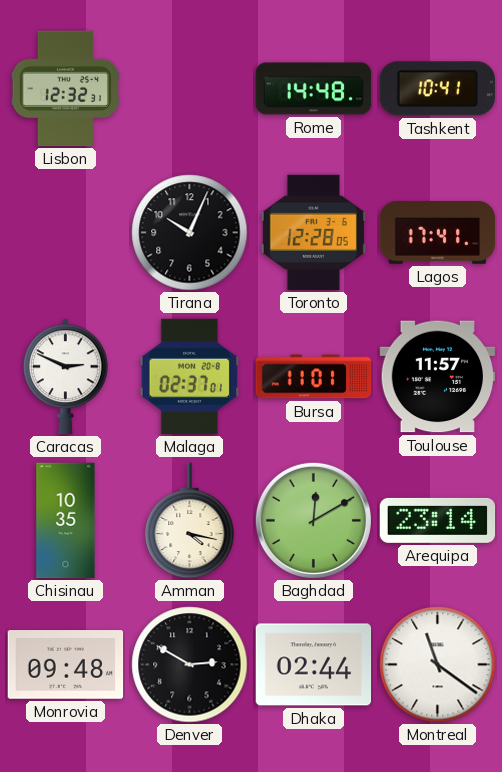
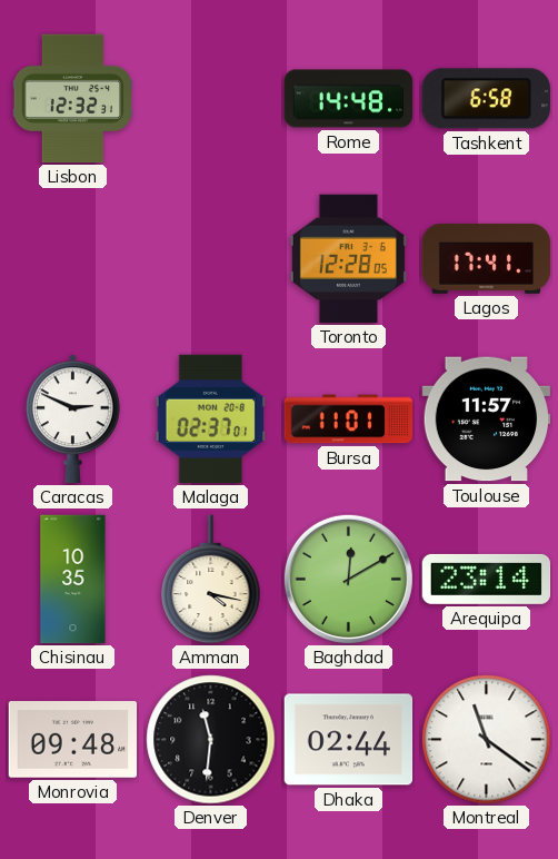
Tashkent: 10:41 -> 6:58
Tirana: 10:04 -> none
Denver: 2:50 -> 11:31
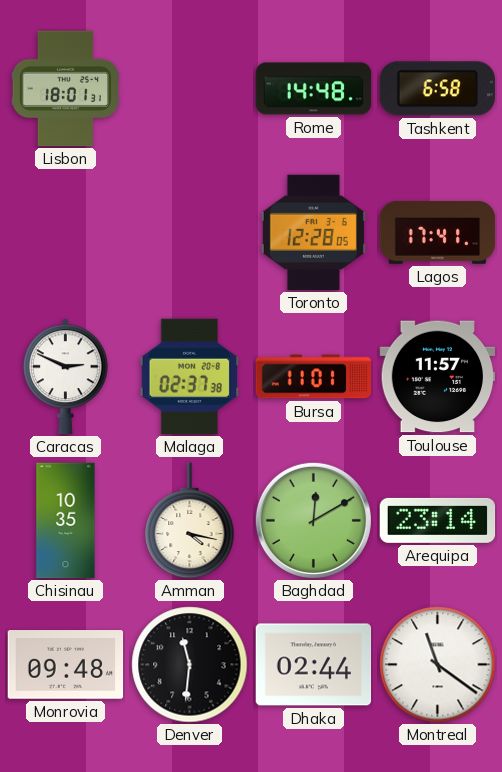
Lisbon: 12:32 -> 18:01
Malaga: 02:37:01 -> 02:37:38
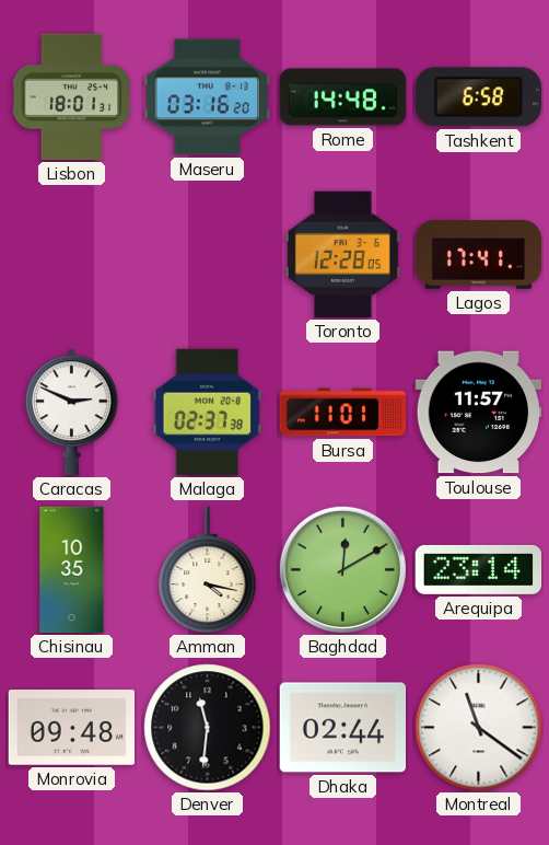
Maseru: none -> 03:16
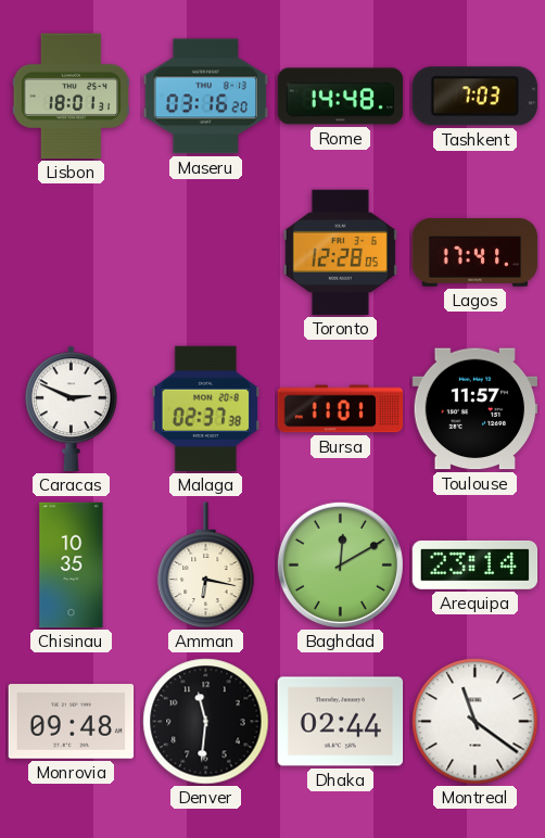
Tashkent: 6:58 -> 7:03
Amman: 4:17 -> 6:17
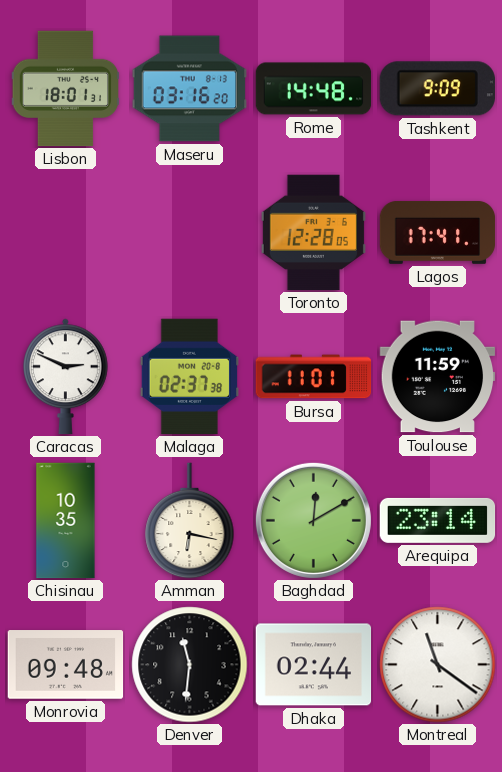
Tashkent: 7:03 -> 9:09
Toulouse: 11:57 -> 11:59
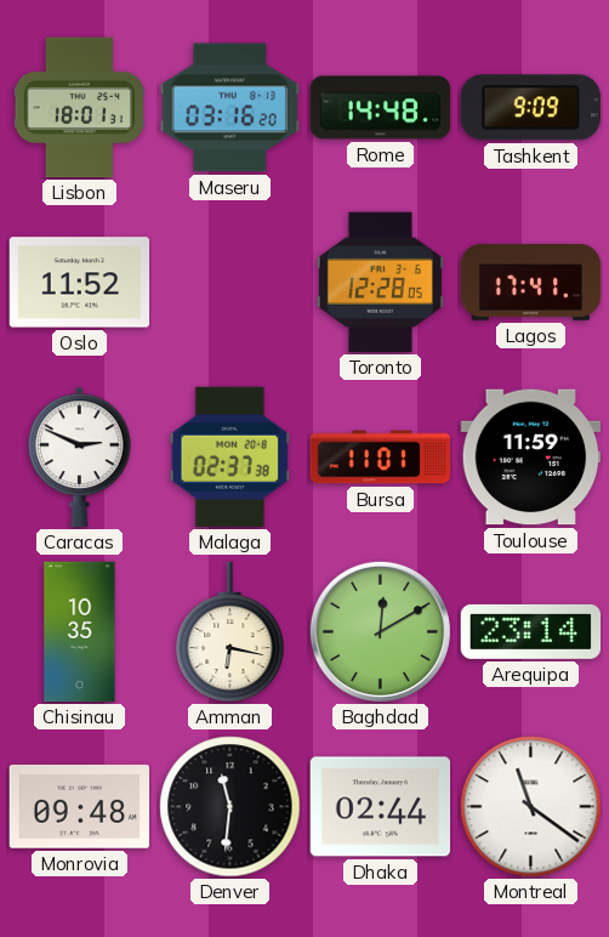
Oslo: none -> 11:52
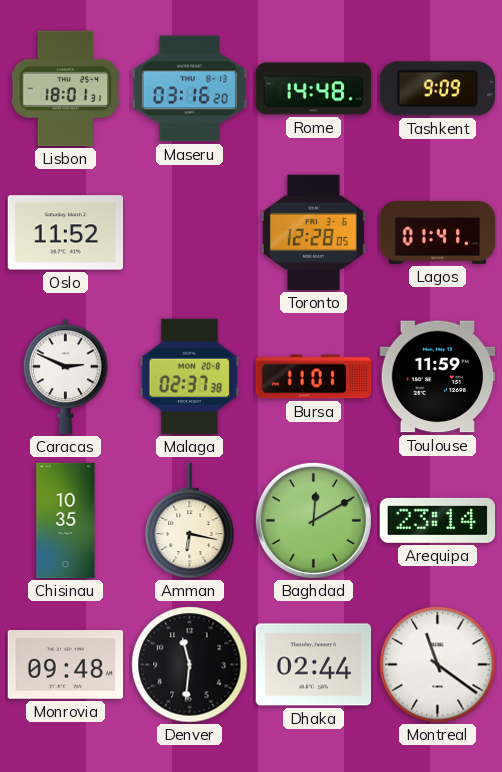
Lagos: 17:41 -> 01:41
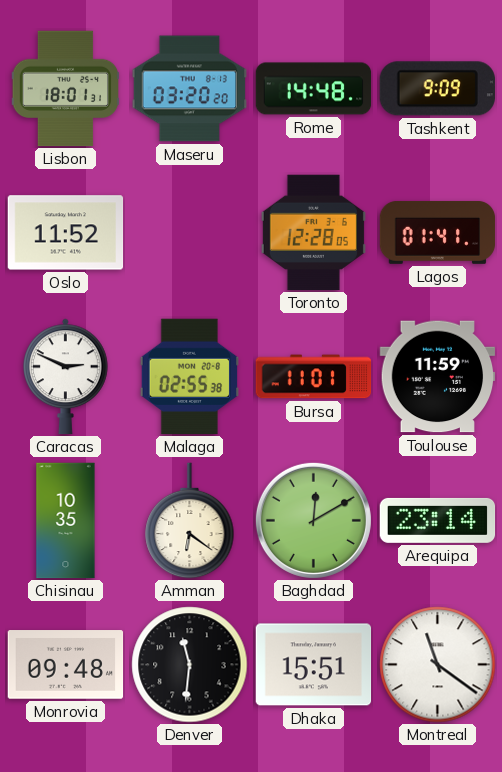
Maseru: 03:16 -> 03:20
Malaga: 02:37 -> 02:55
Amman: 6:17 -> 6:21
Dhaka: 02:44 -> 15:51
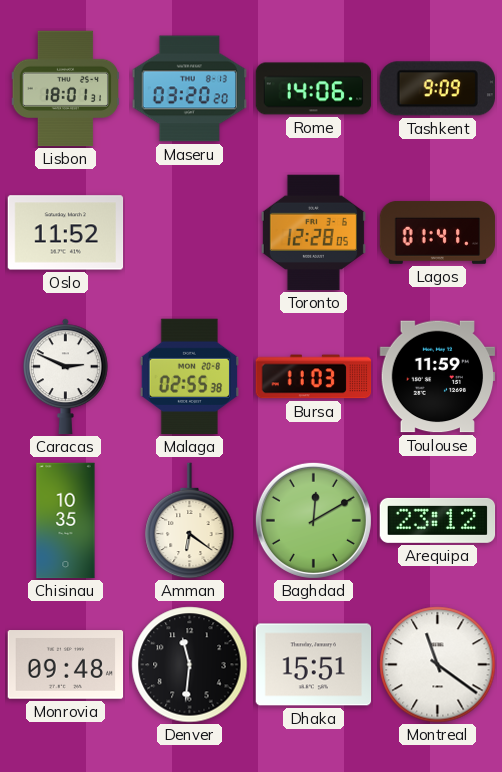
Rome: 14:48 -> 14:06
Bursa: 11:01 -> 11:03
Arequipa: 23:14 -> 23:12
